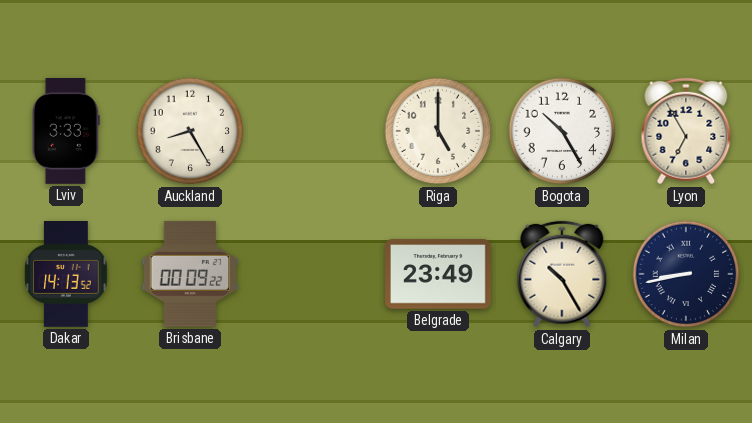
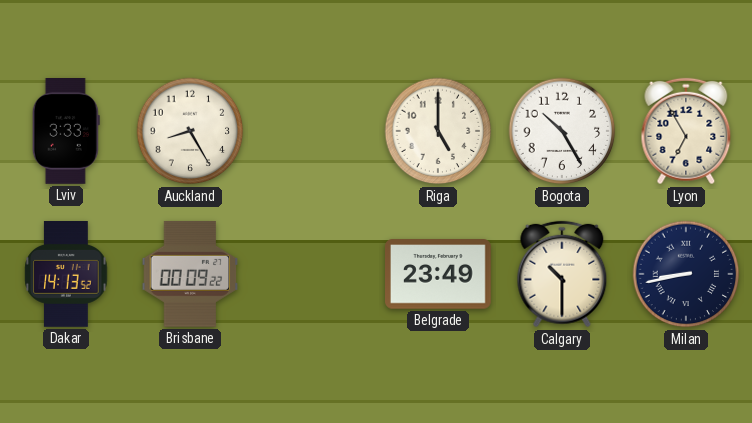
Calgary: 10:25 -> 10:30
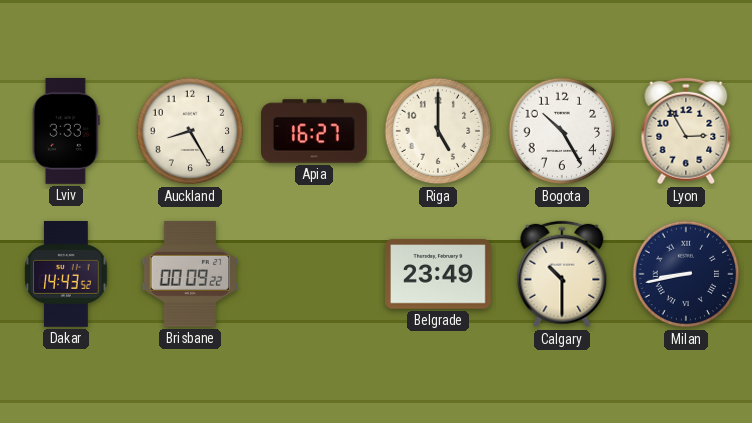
Apia: none -> 16:27
Lyon: 6:55 -> 2:55
Dakar: 14:13 -> 14:43
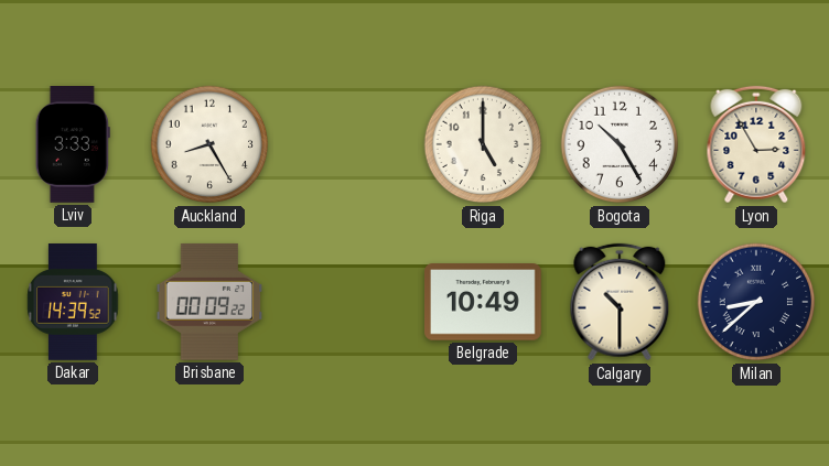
Apia: 16:27 -> none
Dakar: 14:43 -> 14:39
Belgrade: 23:49 -> 10:49
Milan: 8:43 -> 8:38
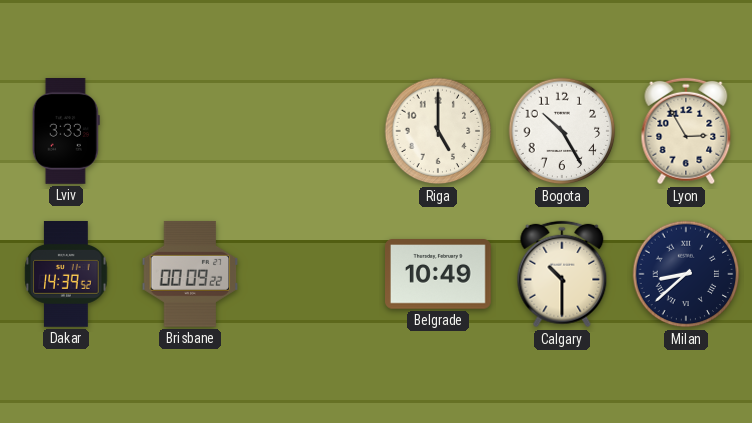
Auckland: 8:25 -> none
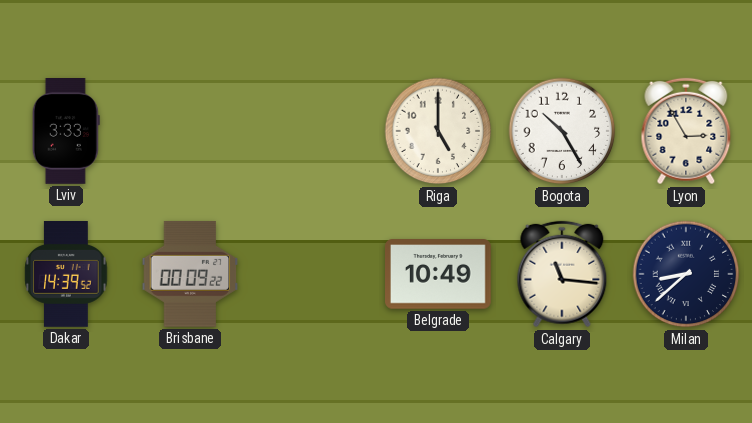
Calgary: 10:30 -> 11:16
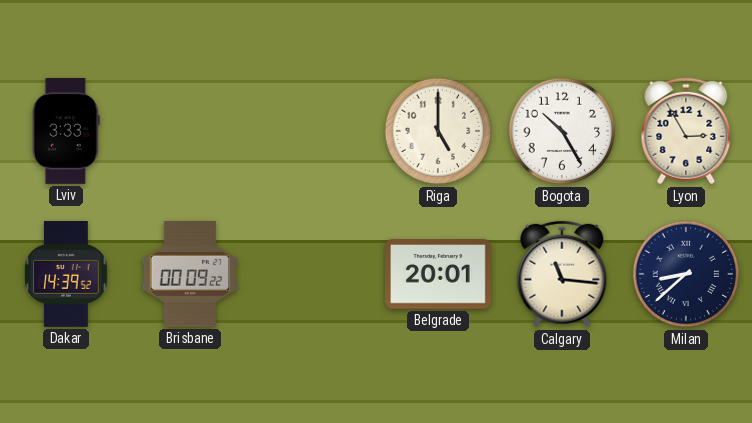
Belgrade: 10:49 -> 20:01
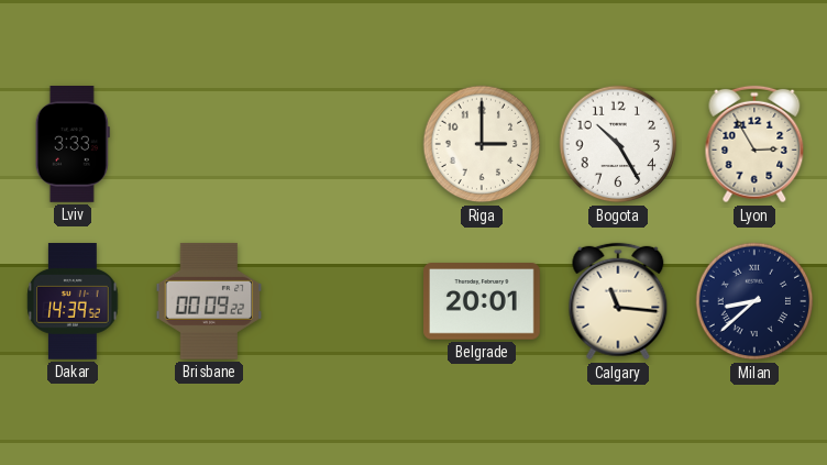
Riga: 5:00 -> 3:00
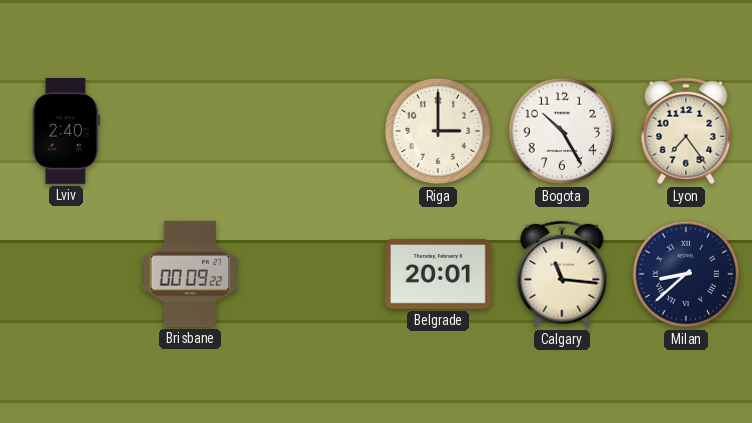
Lviv: 3:33 -> 2:40
Lyon: 2:55 -> 7:24
Dakar: 14:39 -> none
